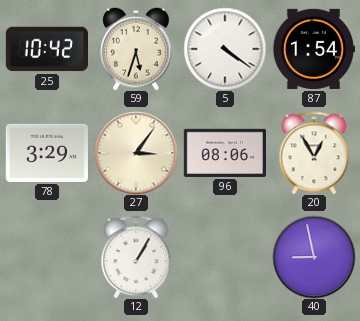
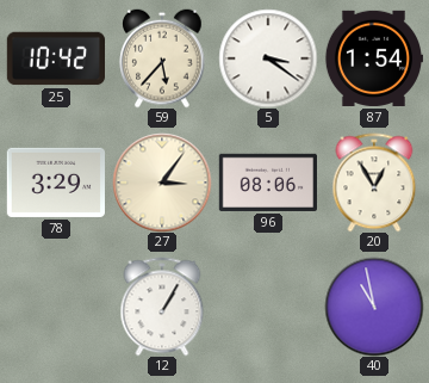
59: 5:33 -> 5:37
5: 4:21 -> 3:21
40: 8:58 -> 10:58
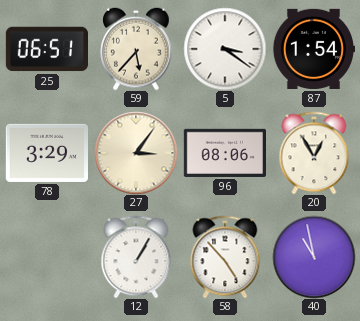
25: 10:42 -> 06:51
58: none -> 4:53
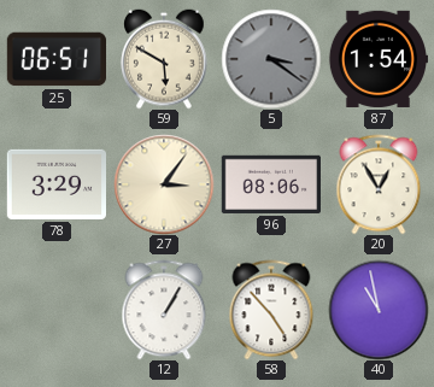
59: 5:37 -> 5:50
5 dial: white -> grey
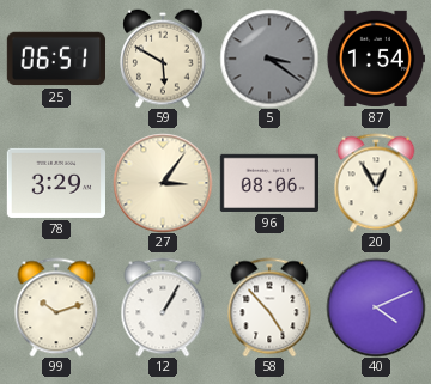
99: none -> 10:12
40: 10:58 -> 4:11
